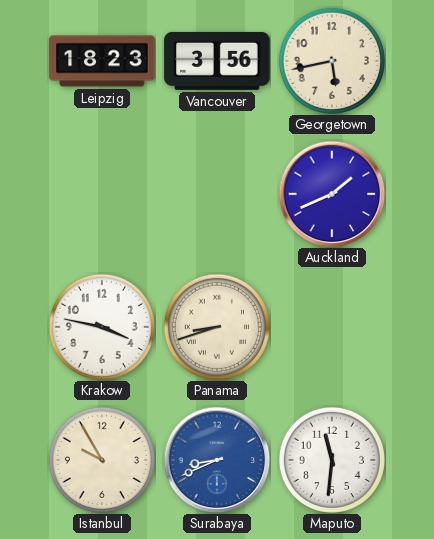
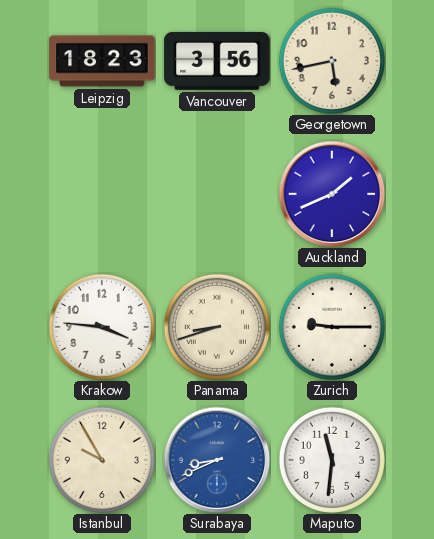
Krakow: 3:47 -> 3:46
Zurich: none -> 9:15
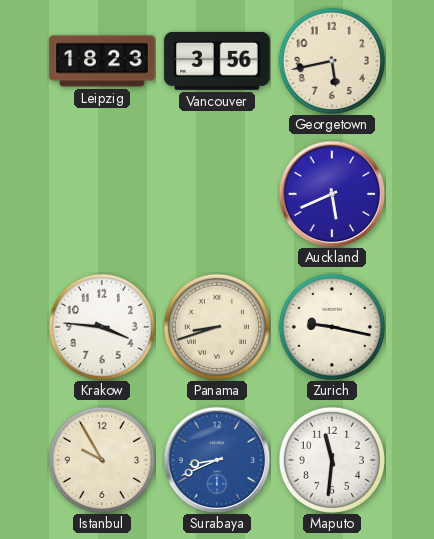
Auckland: 1:41 -> 5:41
Zurich: 9:15 -> 9:17
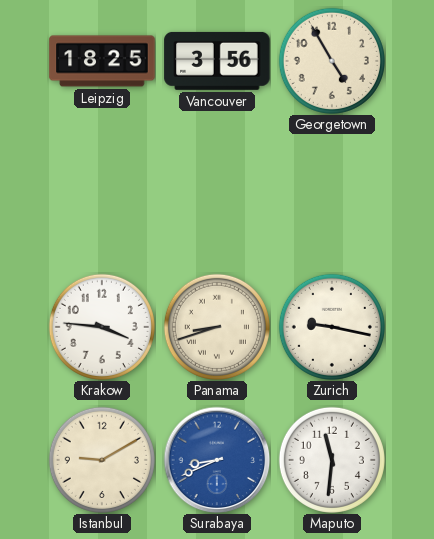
Leipzig: 18:23 -> 18:25
Georgetown: 5:43 -> 4:55
Auckland: 5:41 -> none
Istanbul: 9:55 -> 9:10
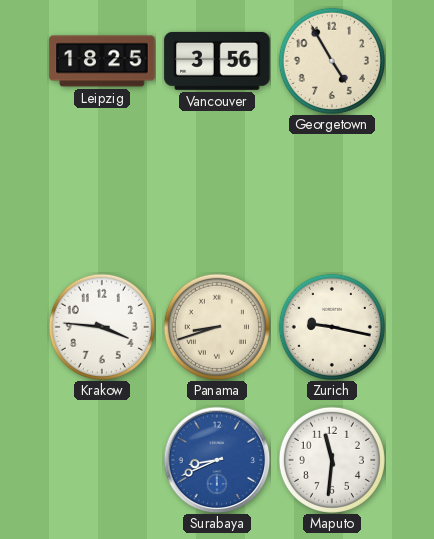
Istanbul: 9:10 -> none
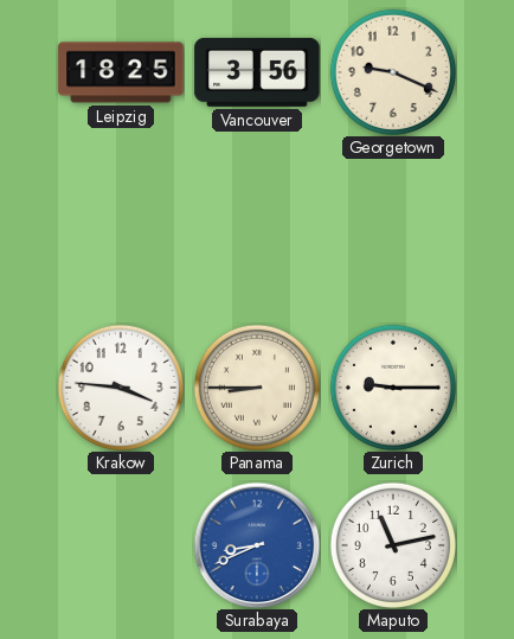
Georgetown: 4:55 -> 9:19
Panama: 8:42 -> 8:45
Zurich: 9:17 -> 9:15
Maputo: 11:31 -> 11:13
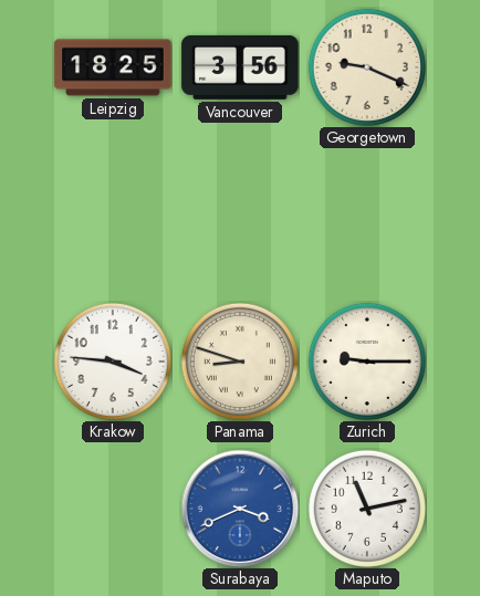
Panama: 8:45 -> 8:48
Surabaya: 8:41 -> 3:41
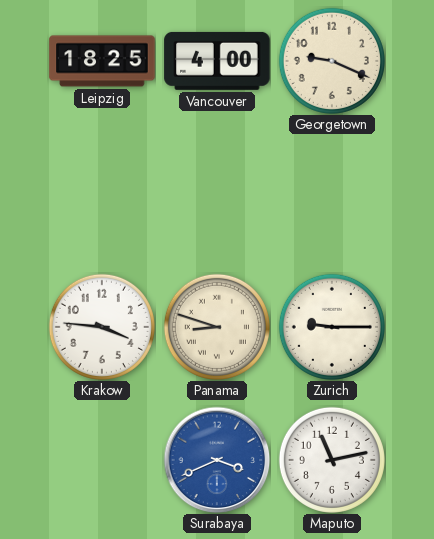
Vancouver: 3:56 -> 4:00
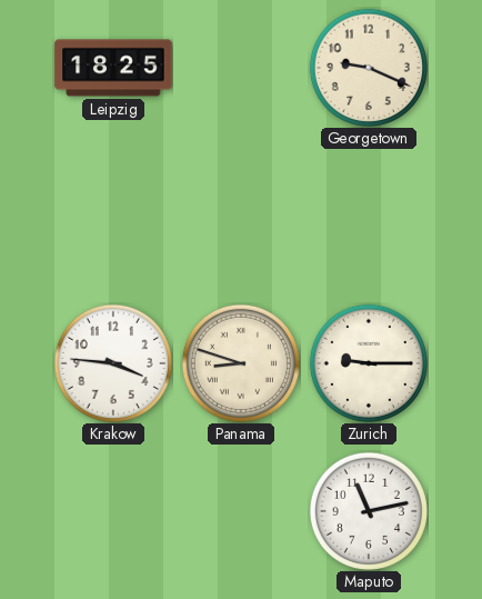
Vancouver: 4:00 -> none
Surabaya: 3:41 -> none
